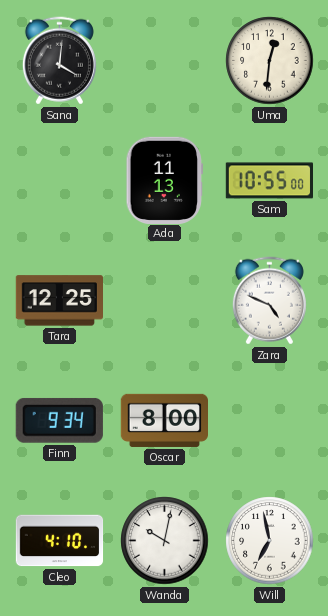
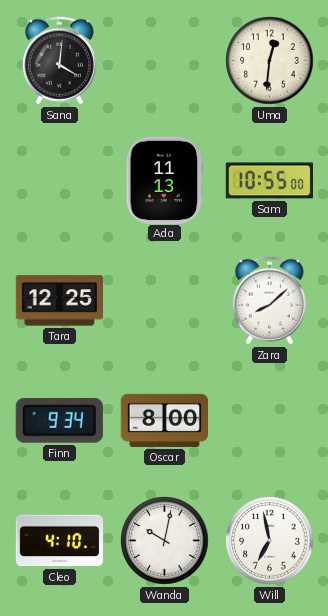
Zara: 4:49 -> 8:08
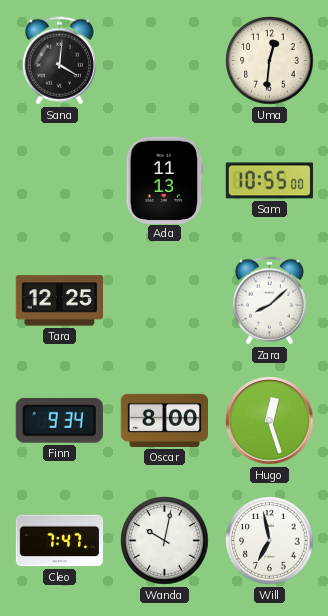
Hugo: none -> 12:27
Cleo: 4:10 -> 7:47
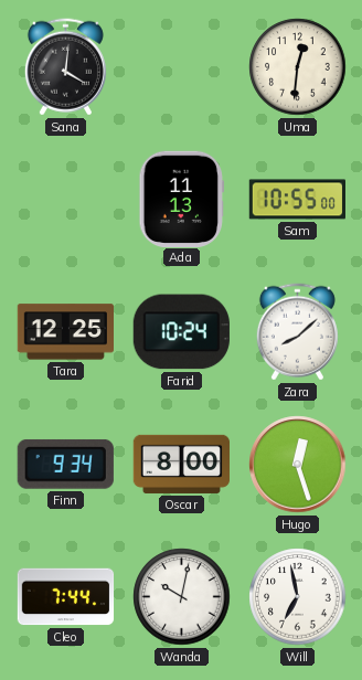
Farid: none -> 10:24
Cleo: 7:47 -> 7:44
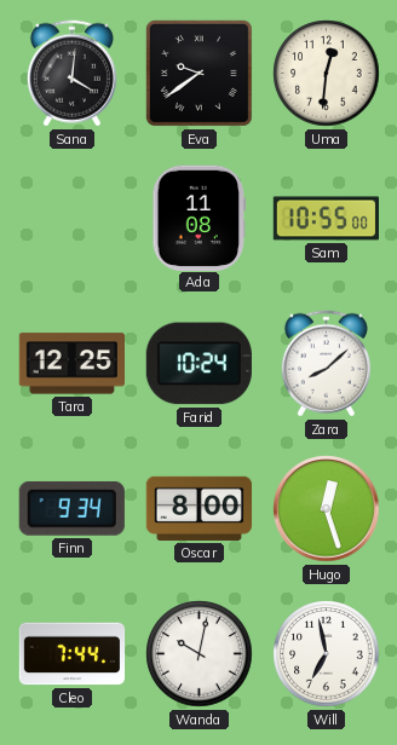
Eva: none -> 9:39
Ada: 11:13 -> 11:08
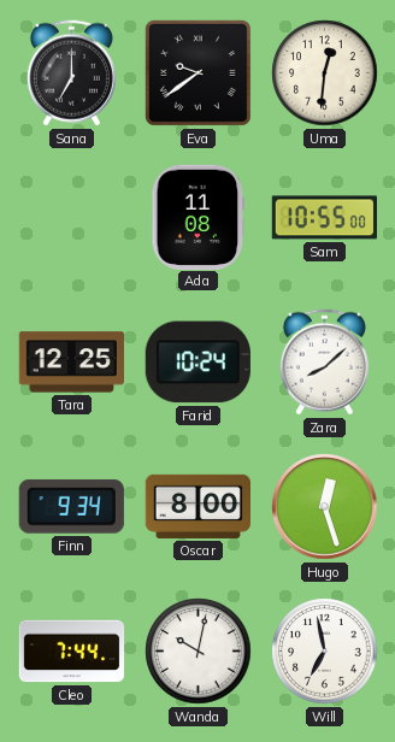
Sana: 4:01 -> 7:00
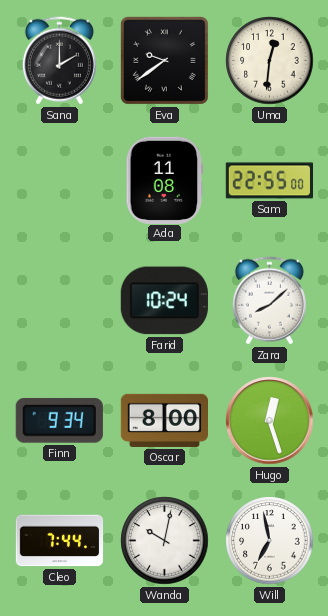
Sana: 7:00 -> 2:00
Sam: 10:55 -> 22:55
Tara: 12:25 -> none
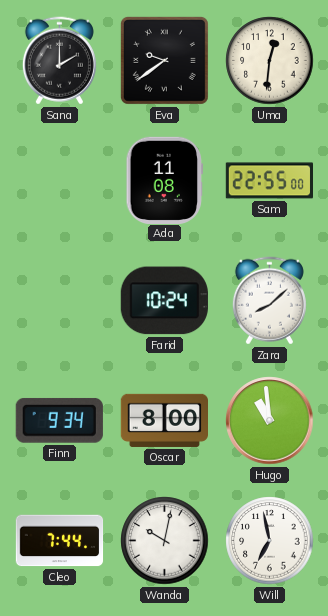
Hugo: 12:27 -> 10:59
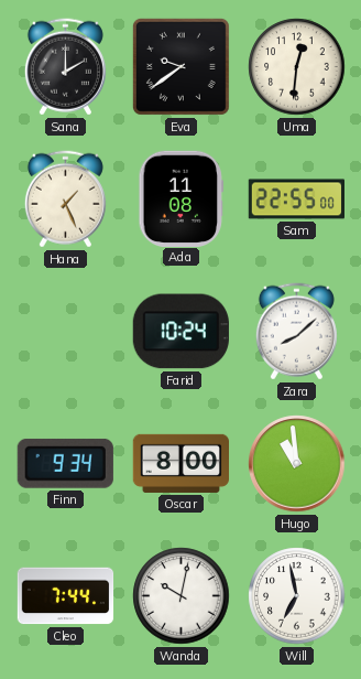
Hana: none -> 1:26
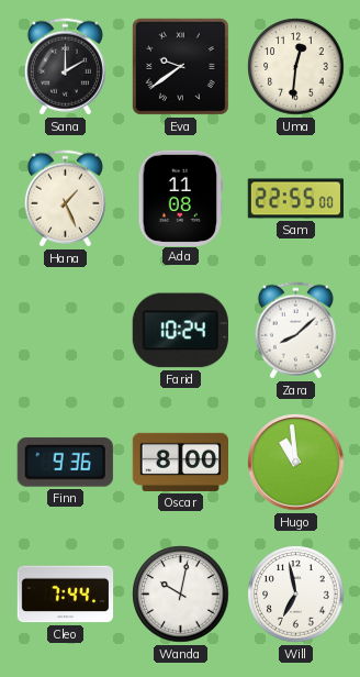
Finn: 9:34 -> 9:36
